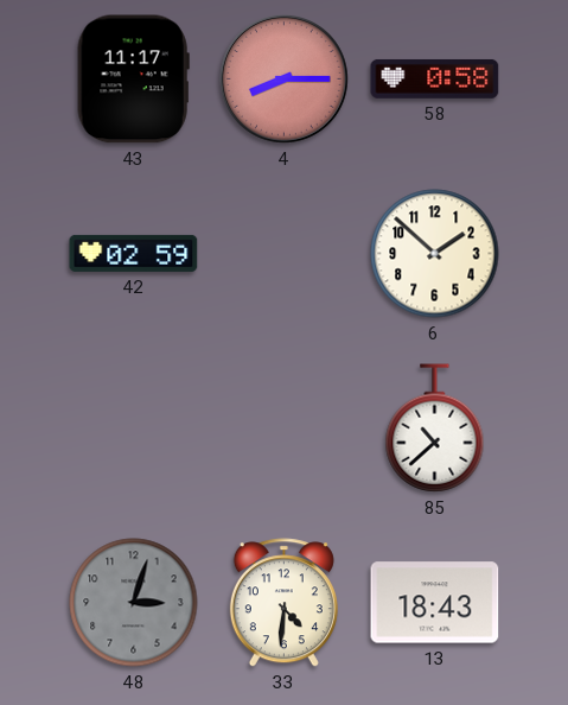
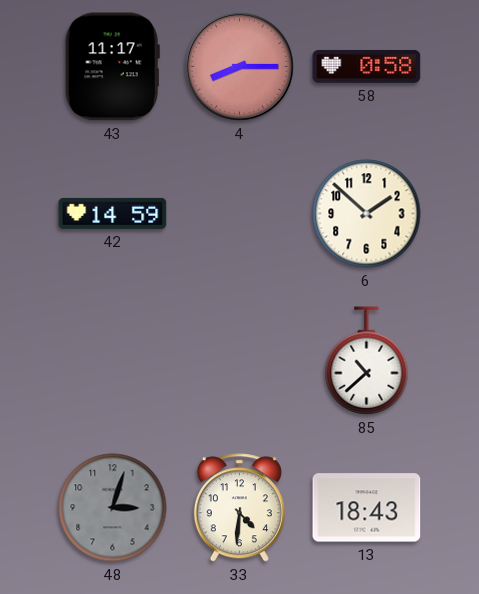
42: 02:59 -> 14:59
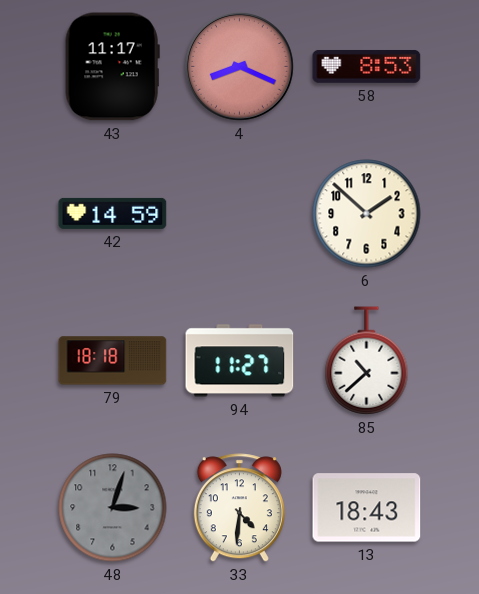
4: 8:15 -> 8:19
58: 0:58 -> 8:53
79: none -> 18:18
94: none -> 11:27
